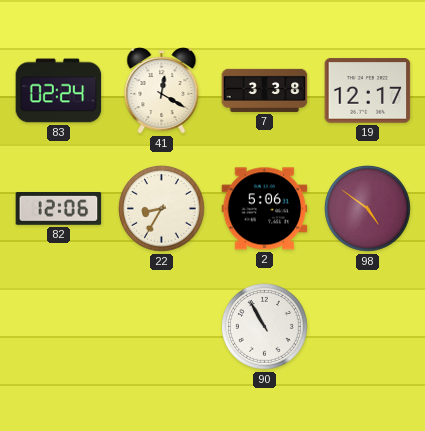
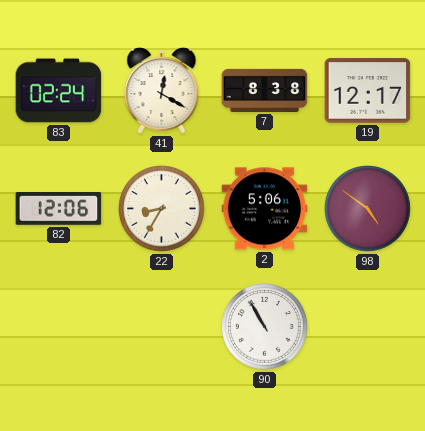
7: 3:38 -> 8:38
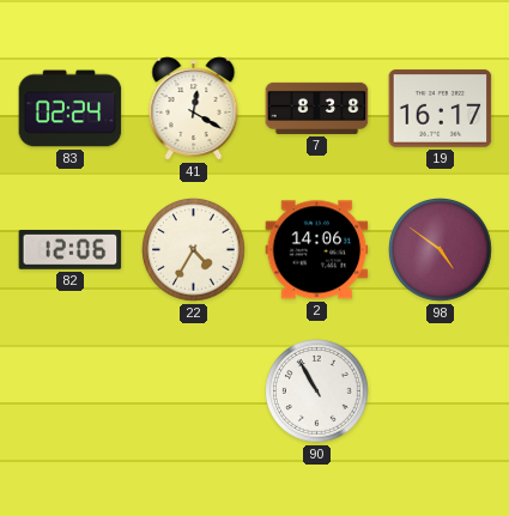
19: 12:17 -> 16:17
22: 8:35 -> 4:35
2: 5:06 -> 14:06
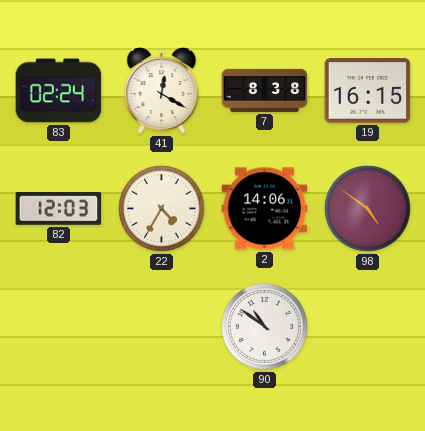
19: 16:17 -> 16:15
82: 12:06 -> 12:03
90: 10:55 -> 10:51
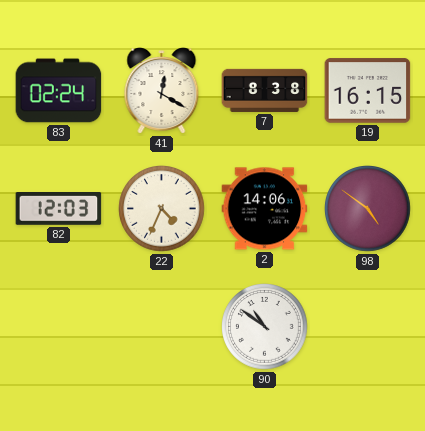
22: 4:35 -> 4:34
